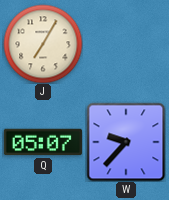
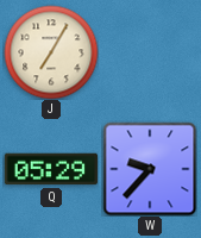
Q: 05:07 -> 05:29
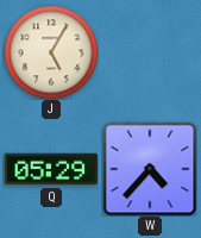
J: 7:05 -> 5:05
W: 9:37 -> 4:37
